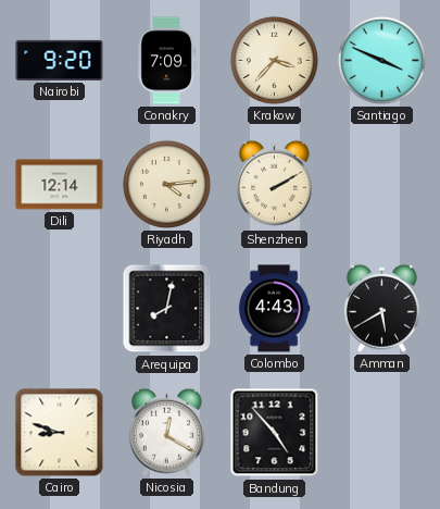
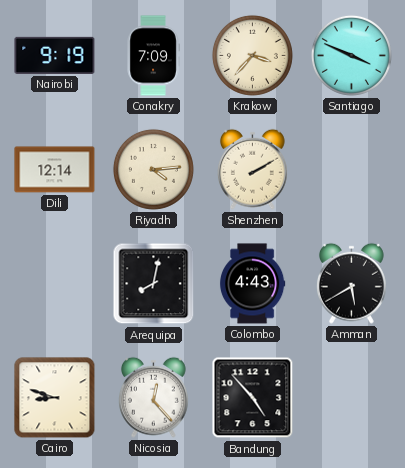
Nairobi: 9:20 -> 9:19
Nicosia: 12:20 -> 12:23
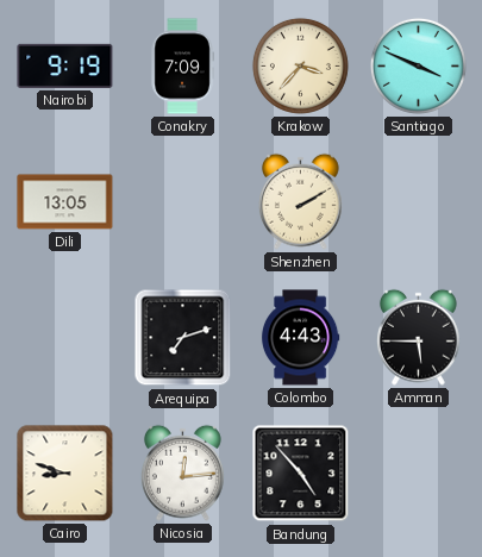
Dili: 12:14 -> 13:05
Riyadh: 4:14 -> none
Arequipa: 8:02 -> 7:12
Amman: 5:40 -> 5:45
Nicosia: 12:23 -> 12:14
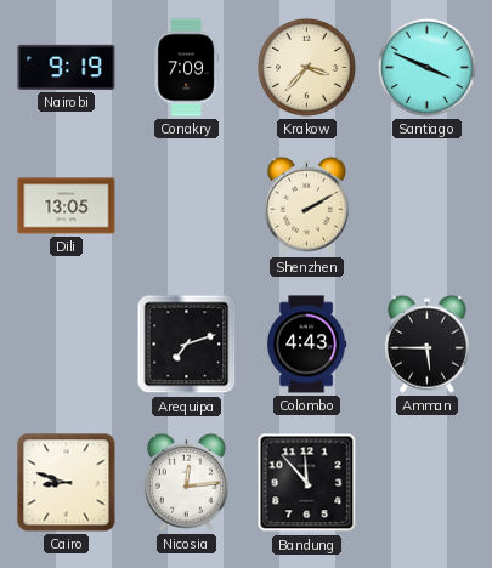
Bandung: 4:53 -> 11:53
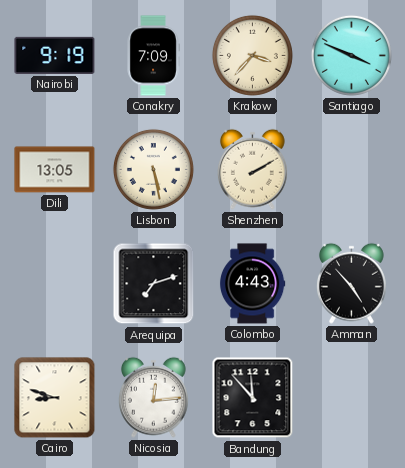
Lisbon: none -> 5:28
Amman: 5:45 -> 4:53
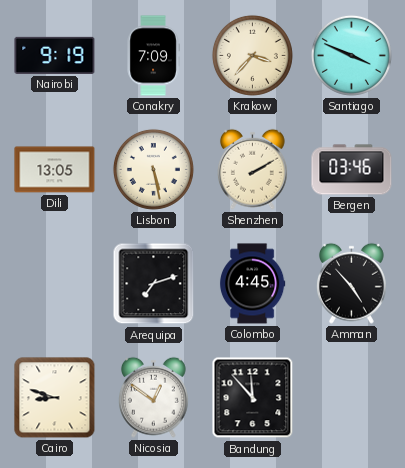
Bergen: none -> 03:46
Colombo: 4:43 -> 4:45
Nicosia: 12:14 -> 12:51
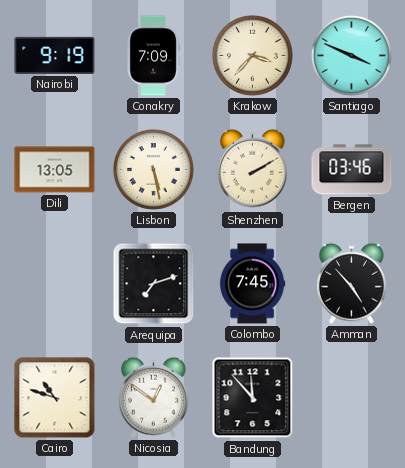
Colombo: 4:45 -> 7:45
Cairo: 8:48 -> 10:48
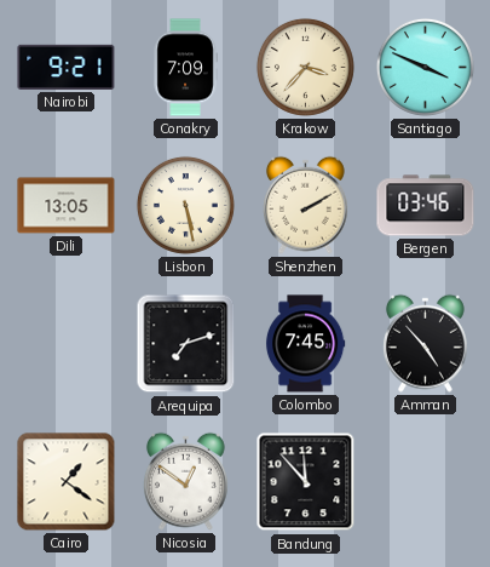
Nairobi: 9:19 -> 9:21
Cairo: 10:48 -> 1:21
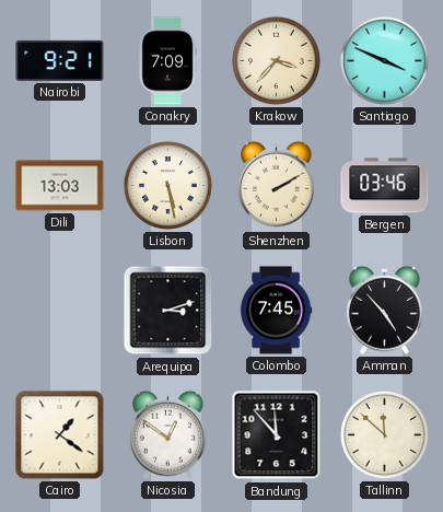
Dili: 13:05 -> 13:03
Arequipa: 7:12 -> 3:12
Tallinn: none -> 11:52
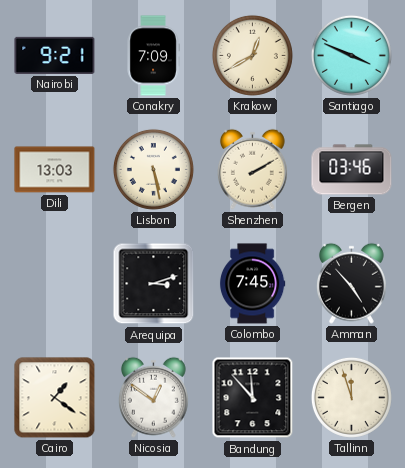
Krakow: 3:37 -> 12:40
Tallinn: 11:52 -> 11:57
